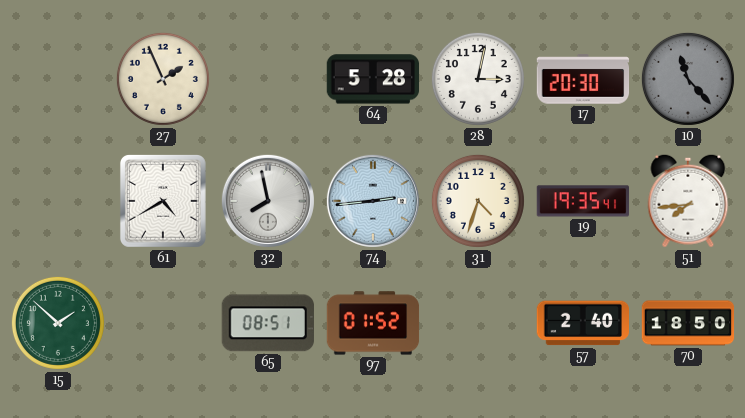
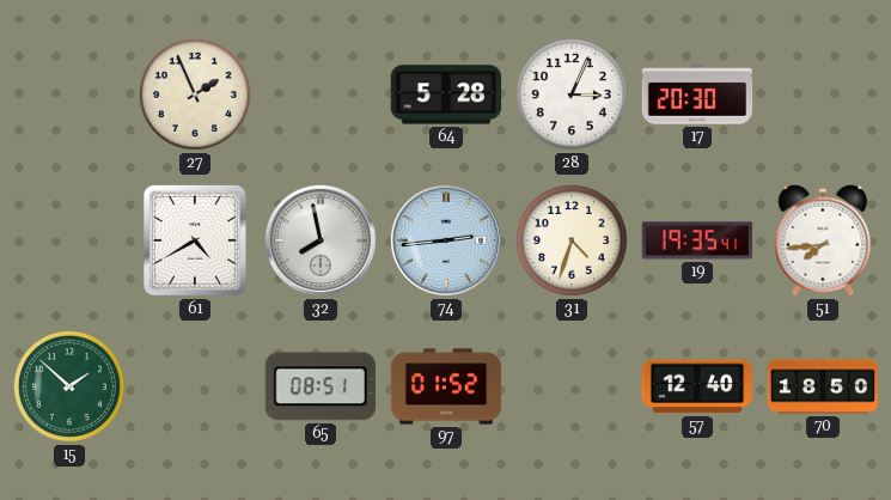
28: 3:02 -> 3:04
10: 11:23 -> none
57: 2:40 -> 12:40
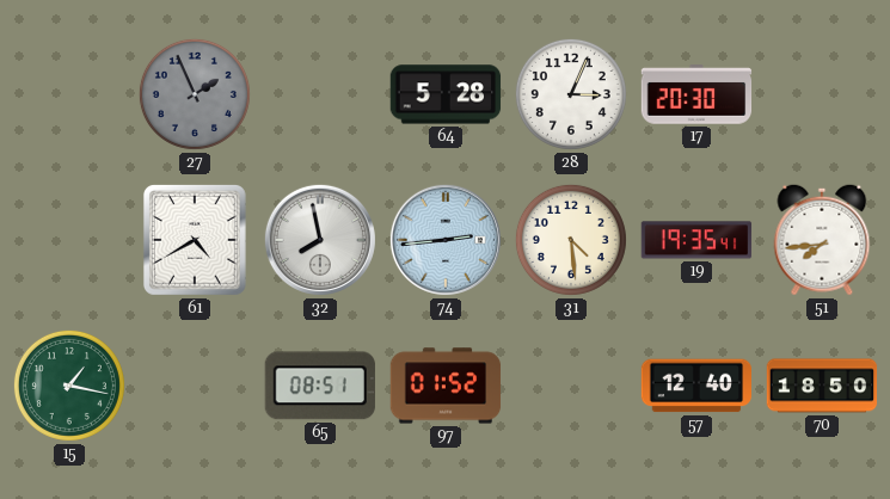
27 dial: cream -> grey
31: 4:33 -> 4:29
15: 1:52 -> 1:17
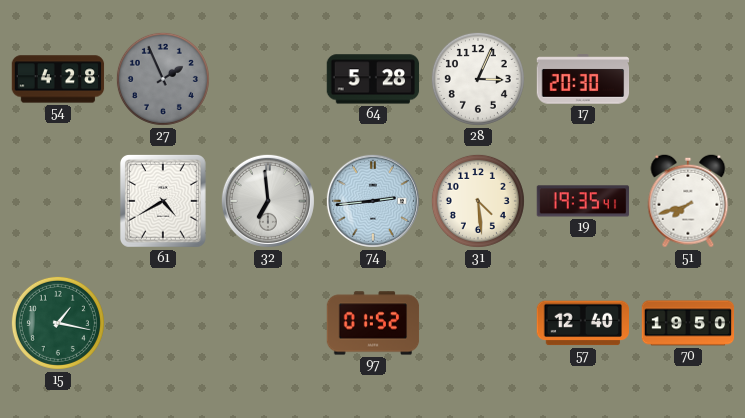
54: none -> 4:28
32: 7:58 -> 6:59
51: 7:44 -> 7:42
65: 08:51 -> none
70: 18:50 -> 19:50
